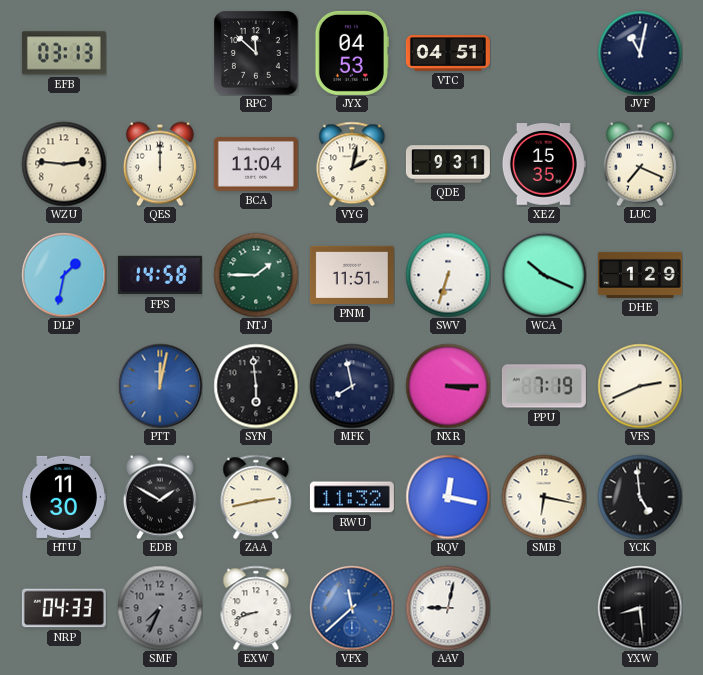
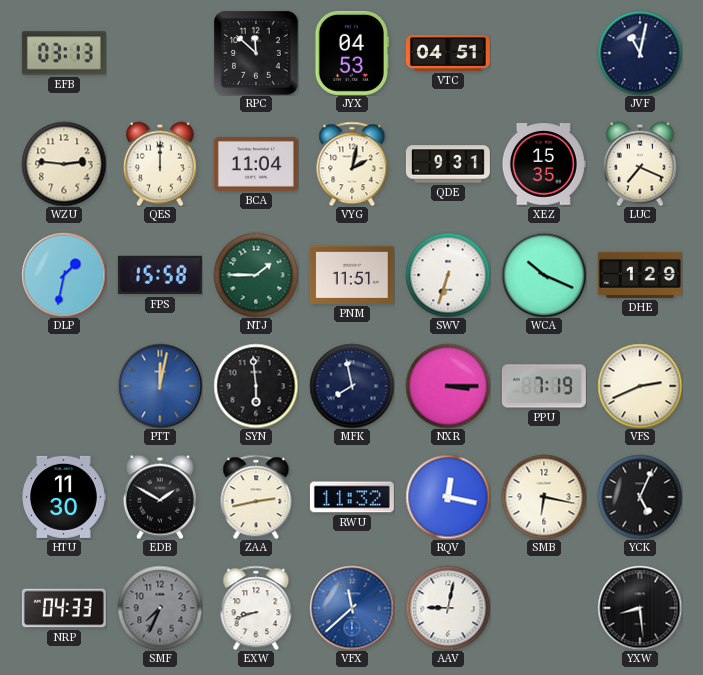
FPS: 14:58 -> 15:58
YCK: 4:59 -> 5:04
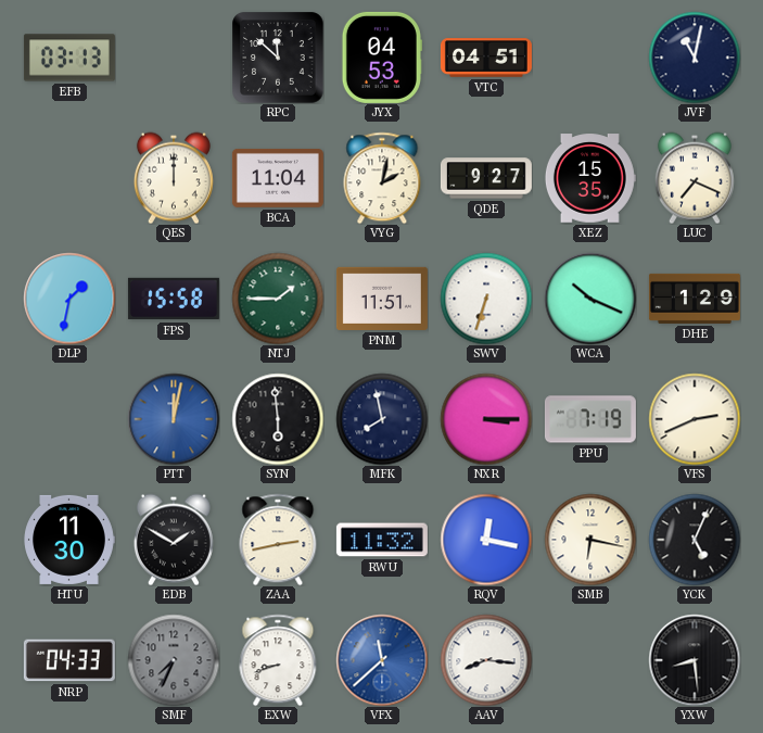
WZU: 2:46 -> none
QDE: 9:31 -> 9:27
AAV: 9:02 -> 8:16
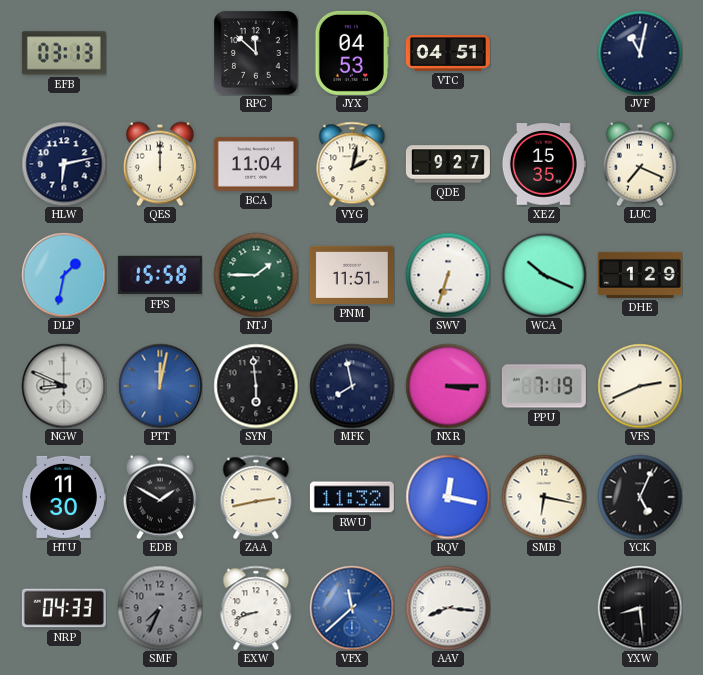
HLW: none -> 6:13
NGW: none -> 8:49
